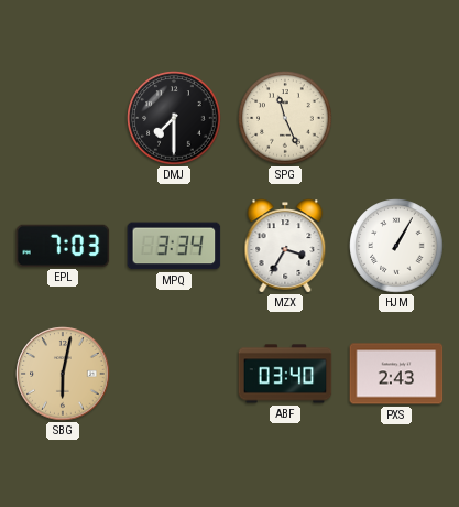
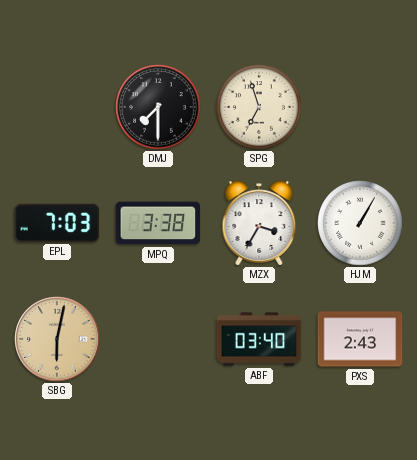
SPG: 11:26 -> 6:57
MPQ: 3:34 -> 3:38
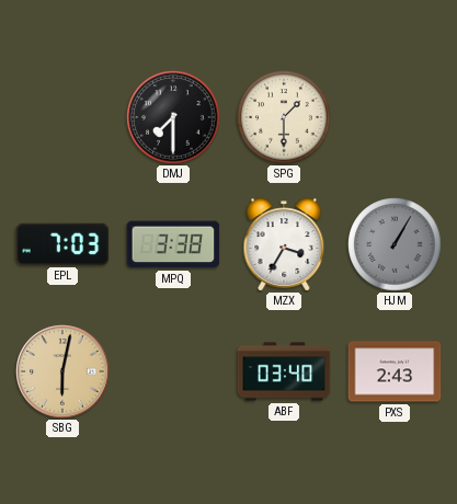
SPG: 6:57 -> 1:30
HJM dial: white -> grey
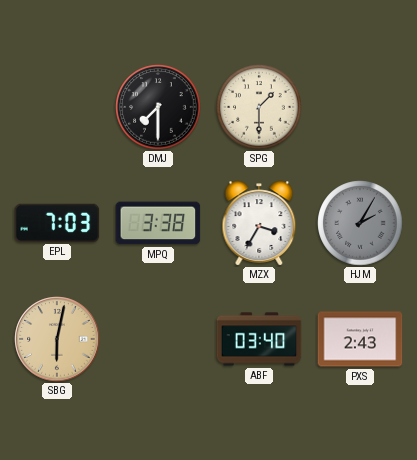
HJM: 1:05 -> 2:05
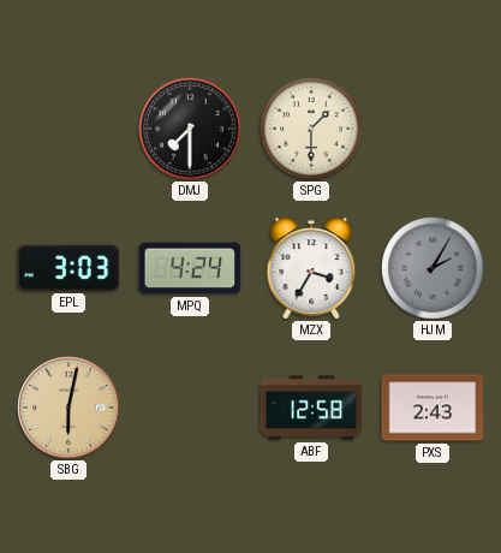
EPL: 7:03 -> 3:03
MPQ: 3:38 -> 4:24
ABF: 03:40 -> 12:58
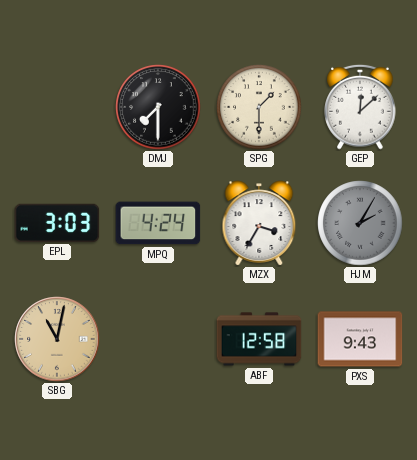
GEP: none -> 12:08
SBG: 6:02 -> 11:02
PXS: 2:43 -> 9:43
